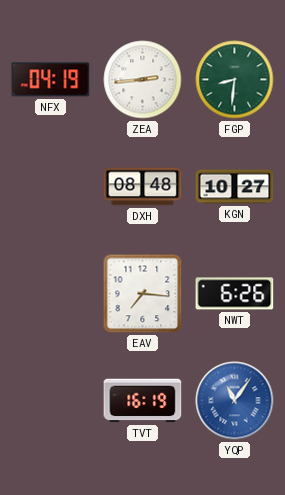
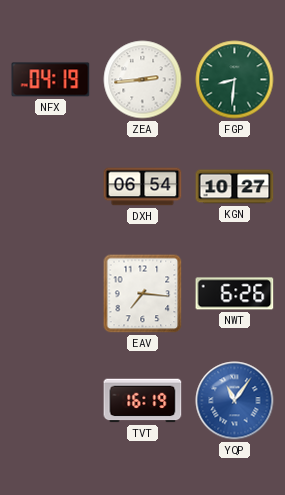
DXH: 08:48 -> 06:54
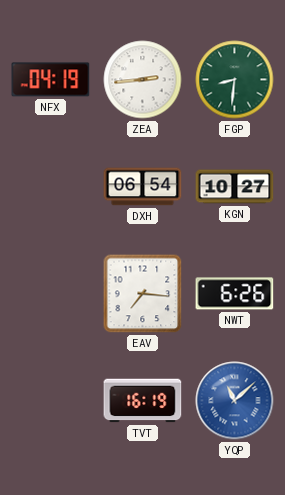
YQP: 11:06 -> 11:08
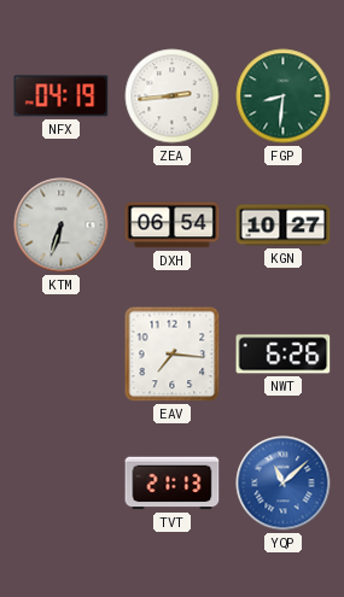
KTM: none -> 6:33
TVT: 16:19 -> 21:13
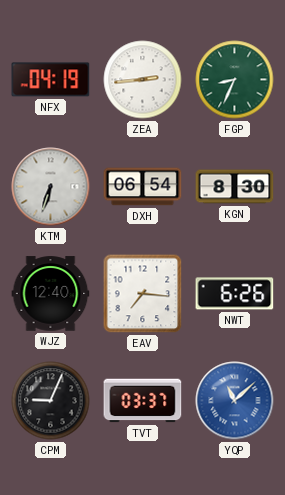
FGP: 8:31 -> 8:34
KGN: 10:27 -> 8:30
WJZ: none -> 12:40
CPM: none -> 9:04
TVT: 21:13 -> 03:37
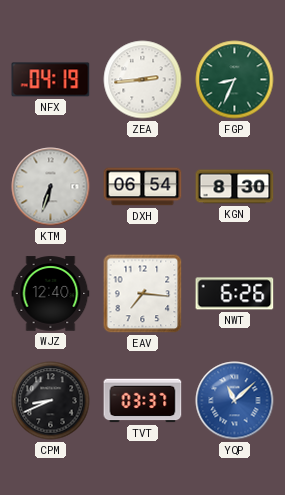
CPM: 9:04 -> 8:41
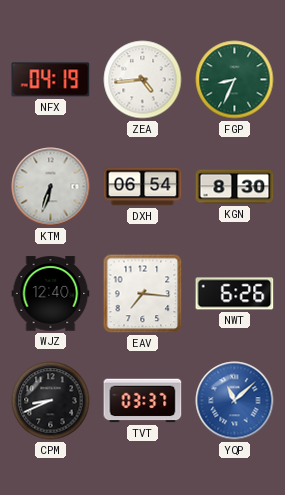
ZEA: 2:44 -> 4:44
